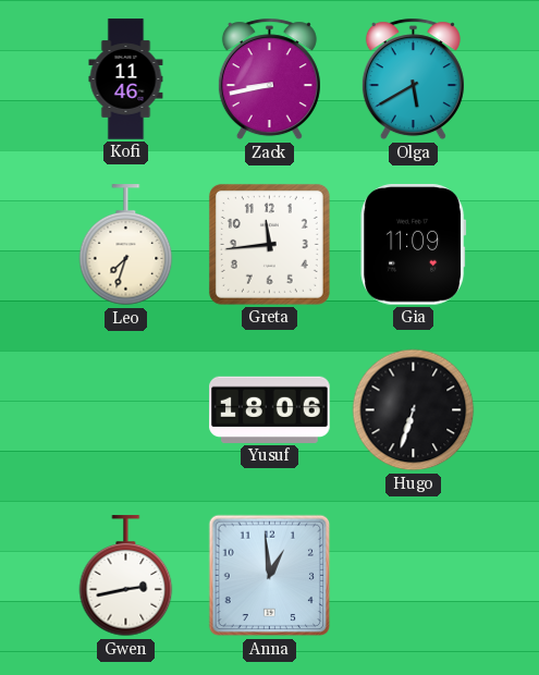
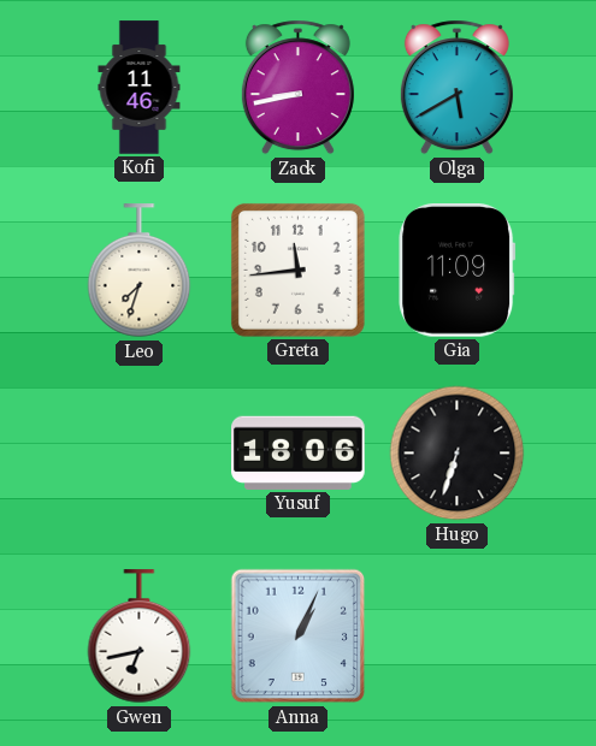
Gwen: 2:43 -> 6:43
Anna: 12:59 -> 1:04
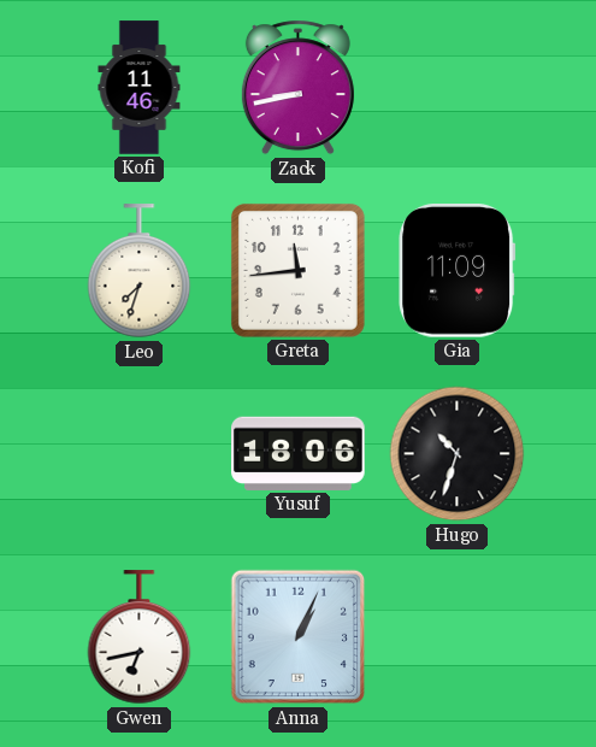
Olga: 5:40 -> none
Hugo: 6:33 -> 10:33
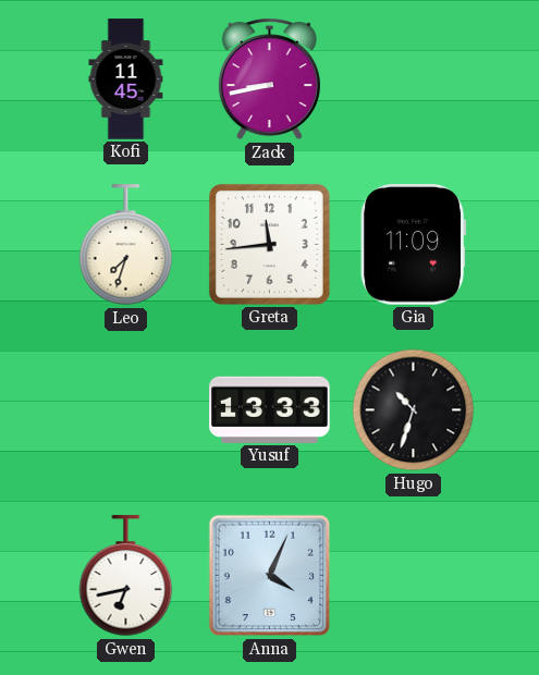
Kofi: 11:46 -> 11:45
Yusuf: 18:06 -> 13:33
Anna: 1:04 -> 4:04
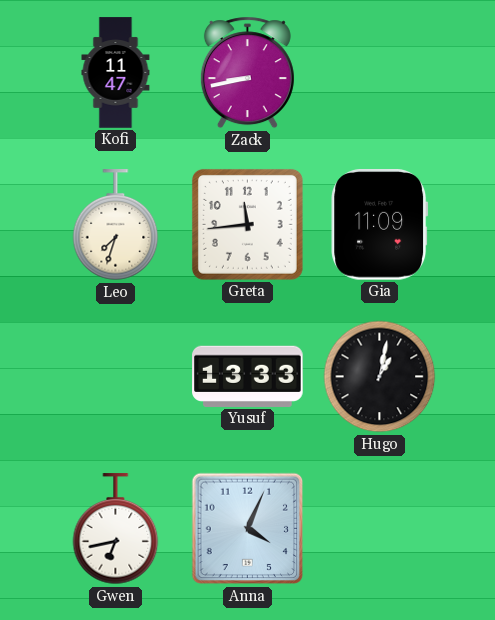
Kofi: 11:45 -> 11:47
Hugo: 10:33 -> 1:02
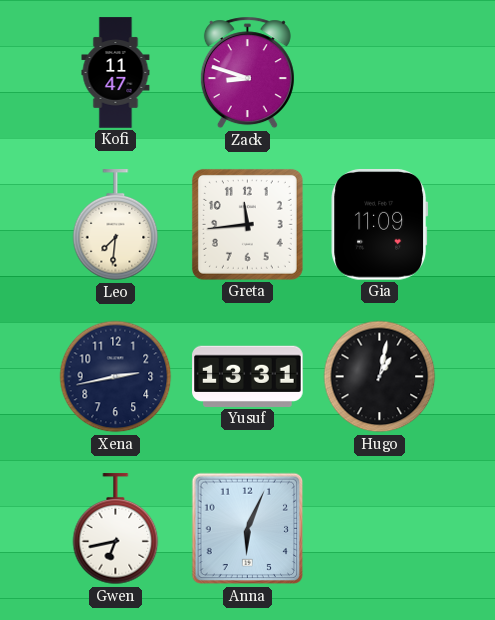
Zack: 8:43 -> 8:48
Leo: 7:33 -> 7:31
Xena: none -> 2:43
Yusuf: 13:33 -> 13:31
Anna: 4:04 -> 6:04
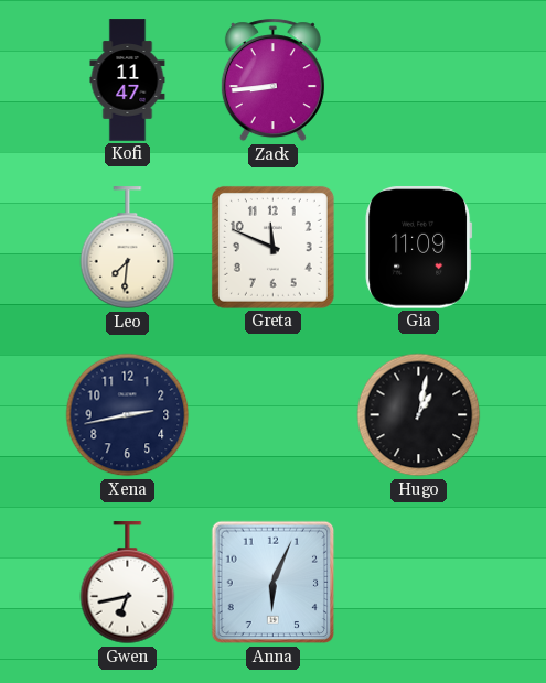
Zack: 8:48 -> 8:44
Greta: 11:44 -> 11:49
Yusuf: 13:31 -> none
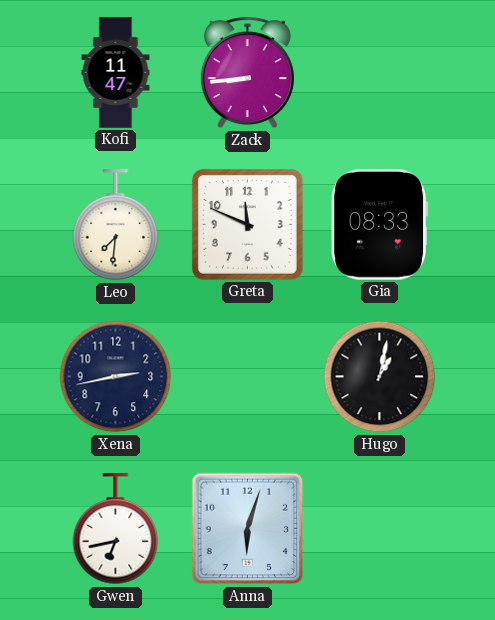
Gia: 11:09 -> 08:33
Anna: 6:04 -> 6:03
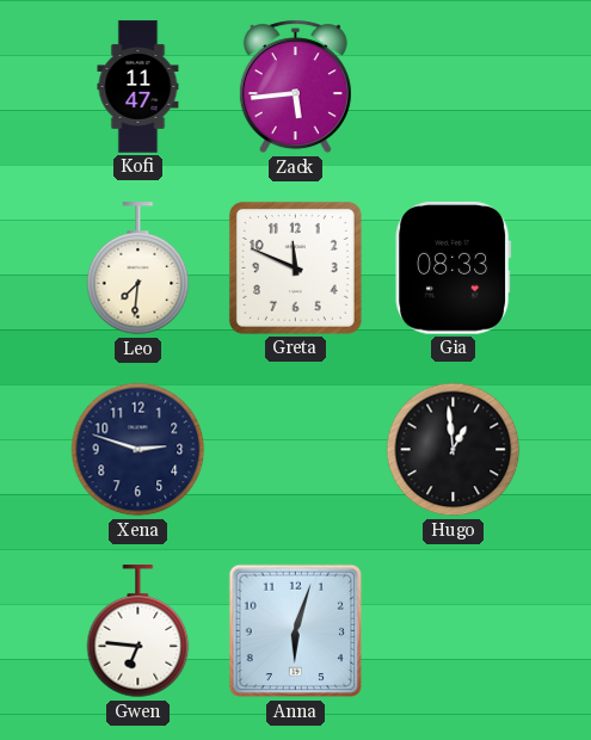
Zack: 8:44 -> 5:44
Xena: 2:43 -> 2:48
Hugo: 1:02 -> 12:59
Gwen: 6:43 -> 6:46
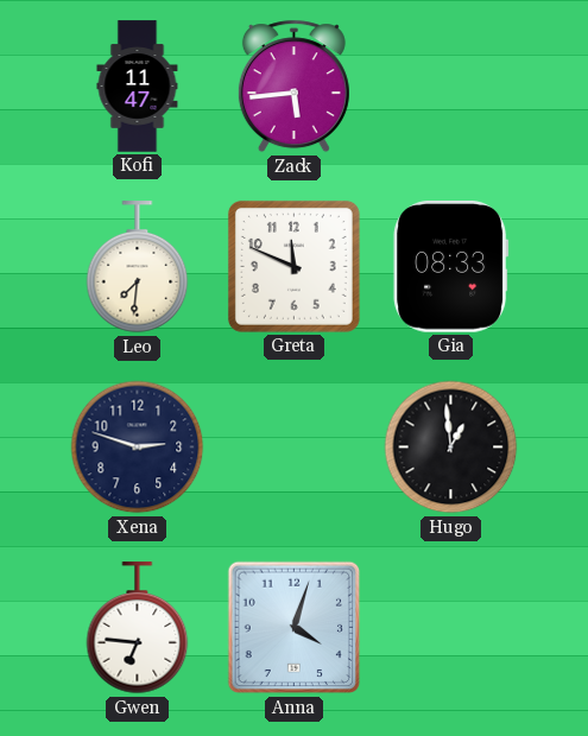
Anna: 6:03 -> 4:03
